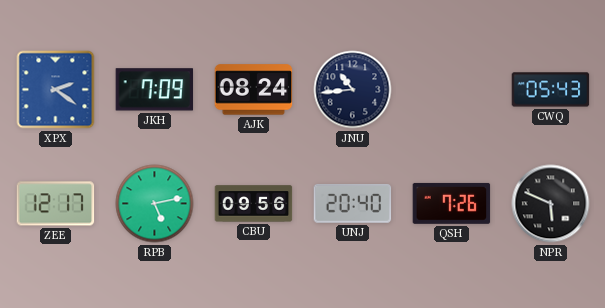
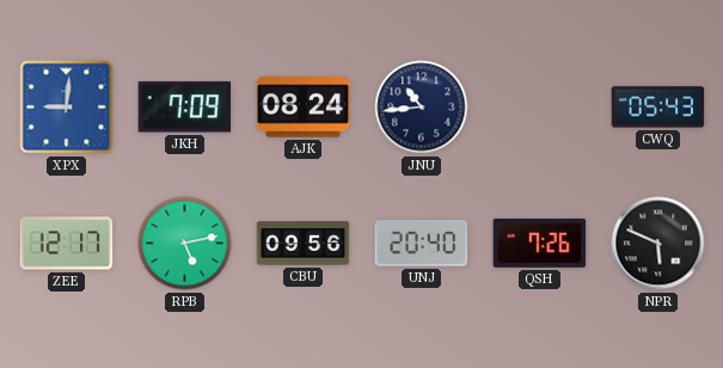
XPX: 2:21 -> 9:01
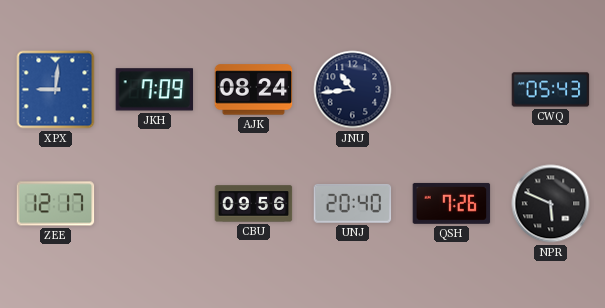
RPB: 5:13 -> none
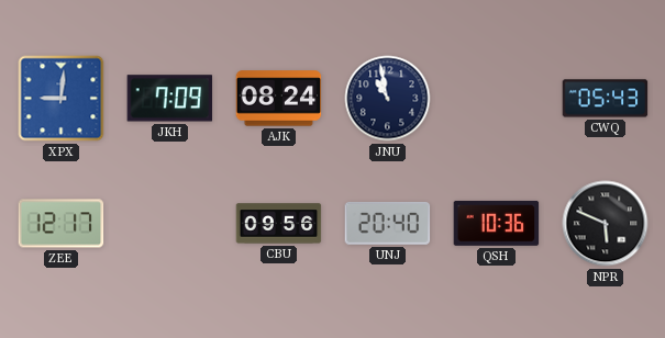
JNU: 10:44 -> 10:58
QSH: 7:26 -> 10:36
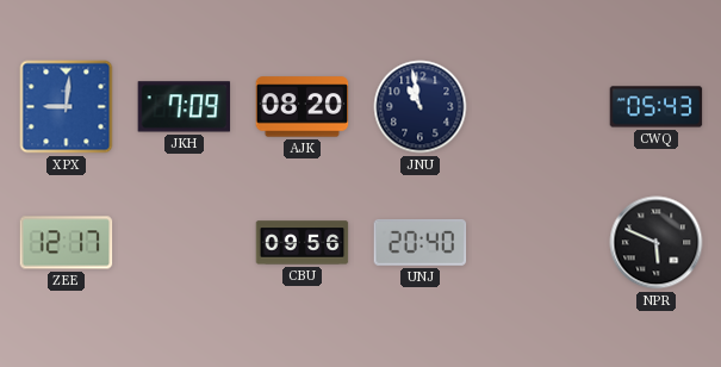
AJK: 08:24 -> 08:20
QSH: 10:36 -> none
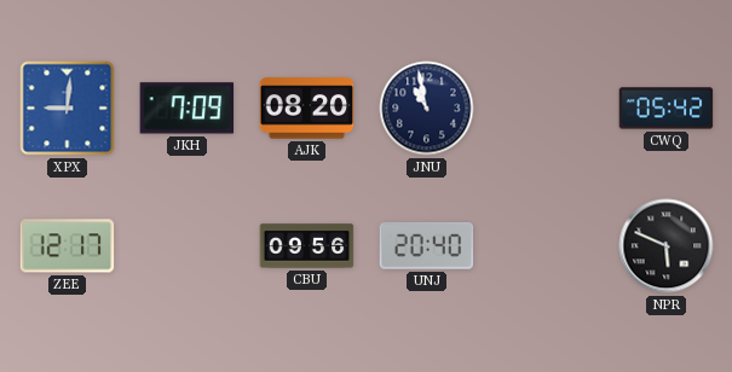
CWQ: 05:43 -> 05:42
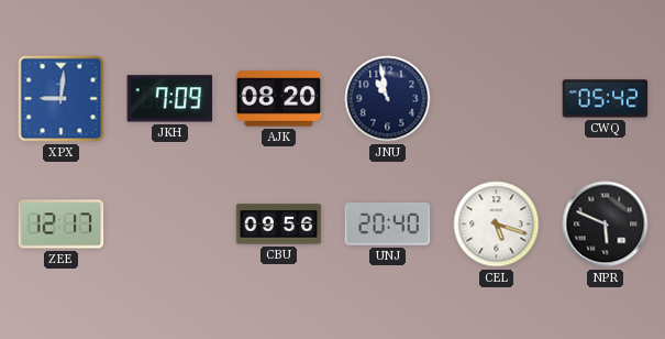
CEL: none -> 5:18
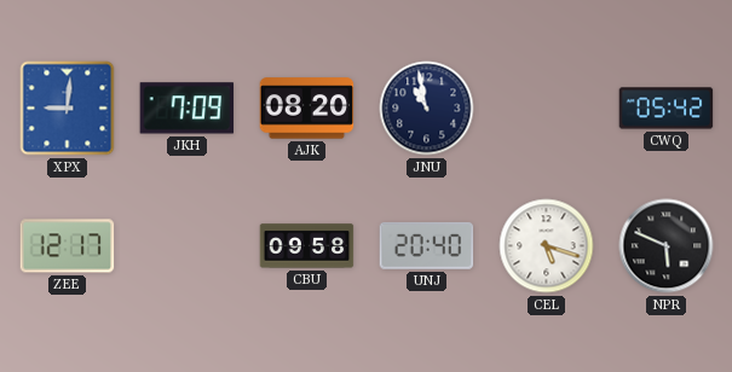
CBU: 09:56 -> 09:58
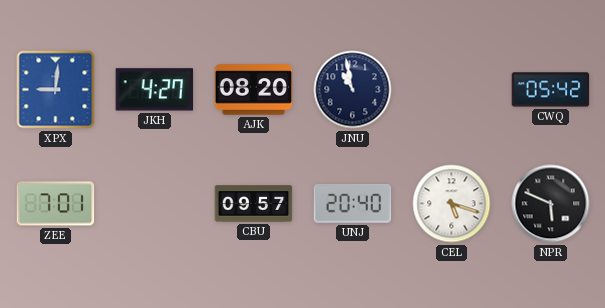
JKH: 7:09 -> 4:27
ZEE: 12:17 -> 7:01
CBU: 09:58 -> 09:57
